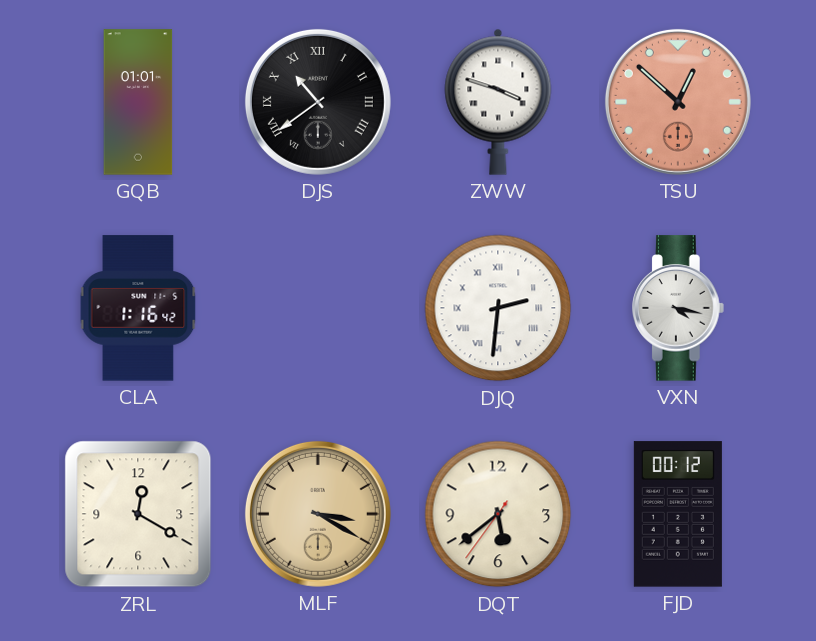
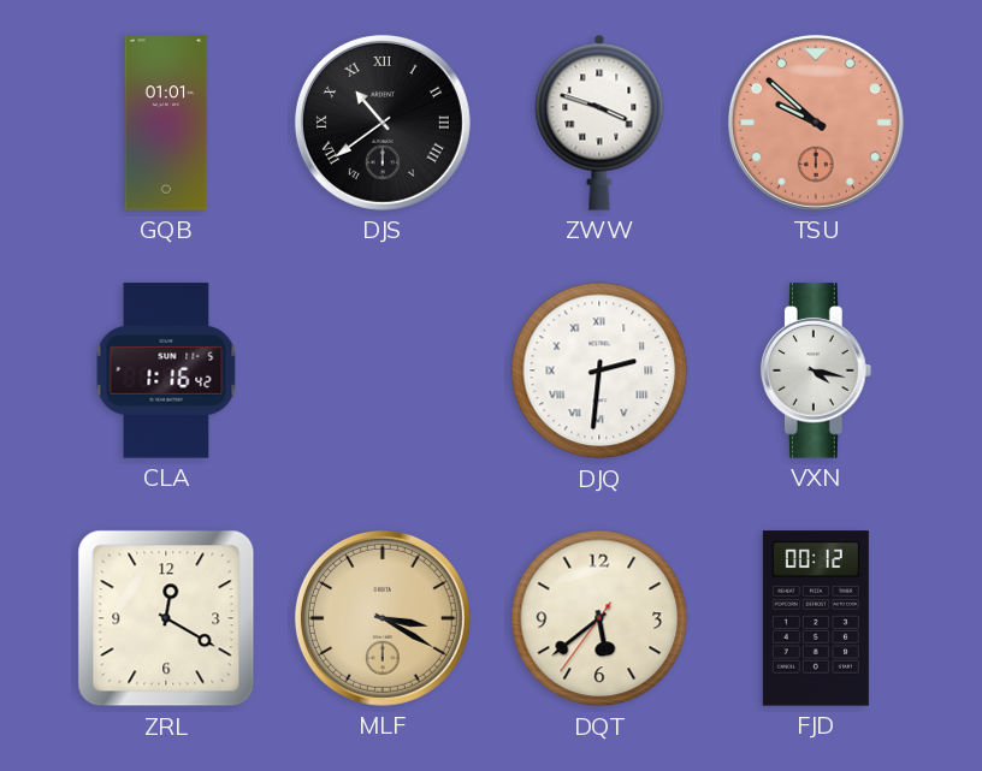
TSU: 12:52 -> 9:52
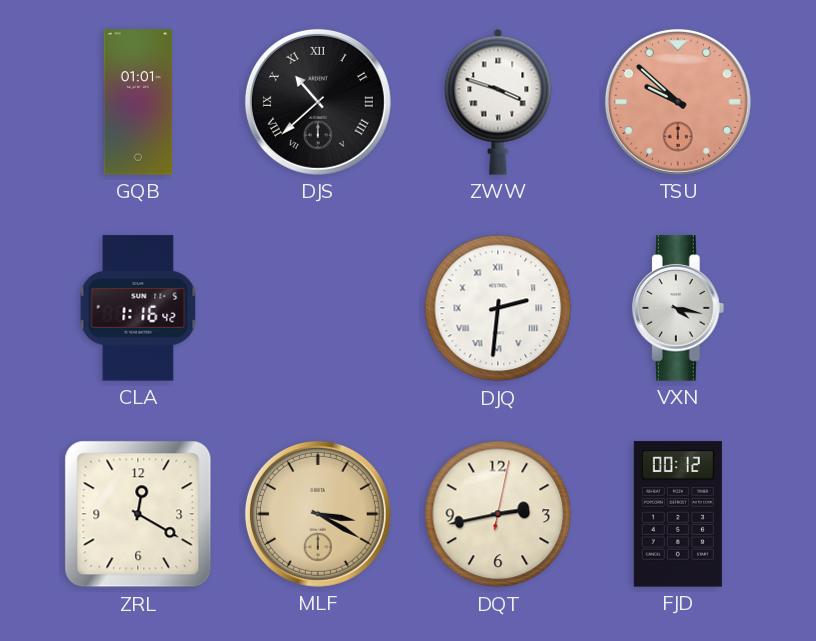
DJS: 10:39 -> 10:38
DQT: 5:38 -> 2:43
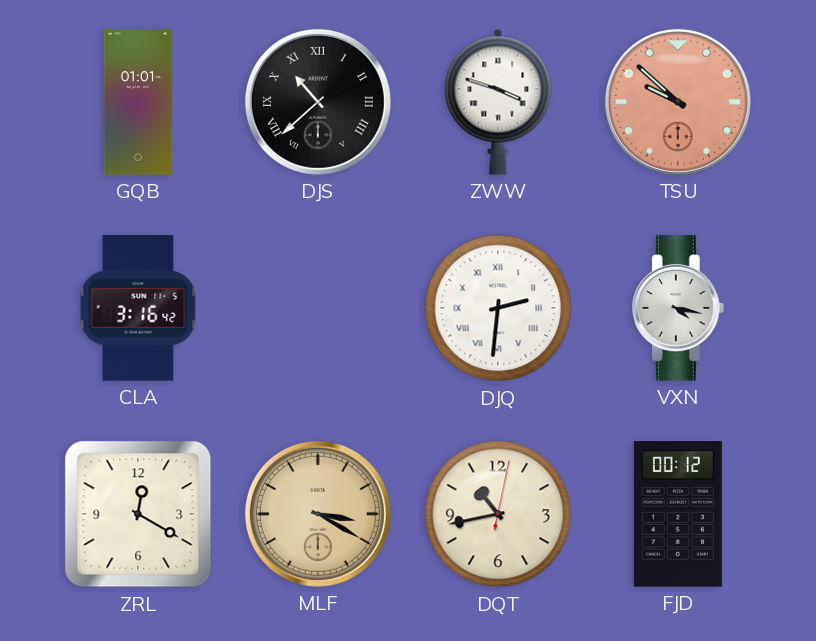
CLA: 1:16 -> 3:16
DQT: 2:43 -> 10:43
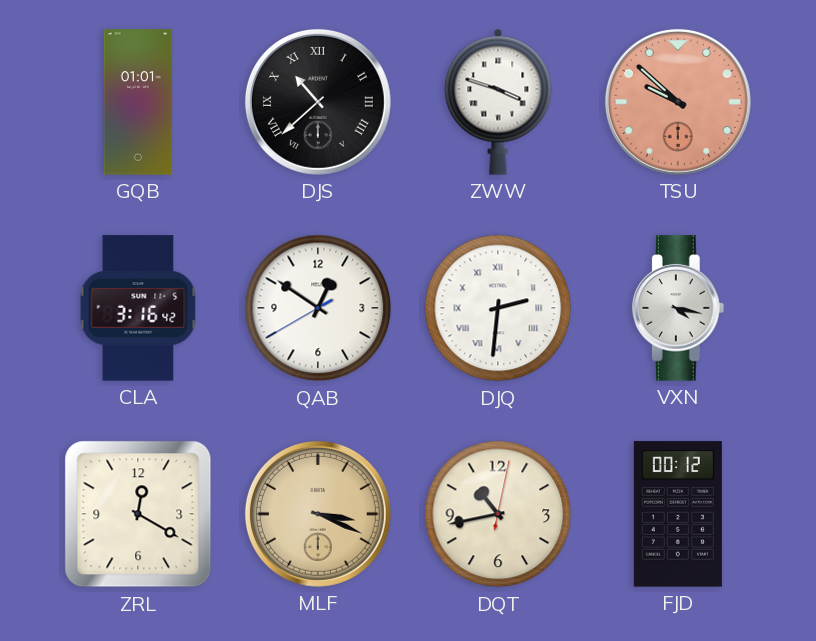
QAB: none -> 12:50
MLF: 3:20 -> 3:19
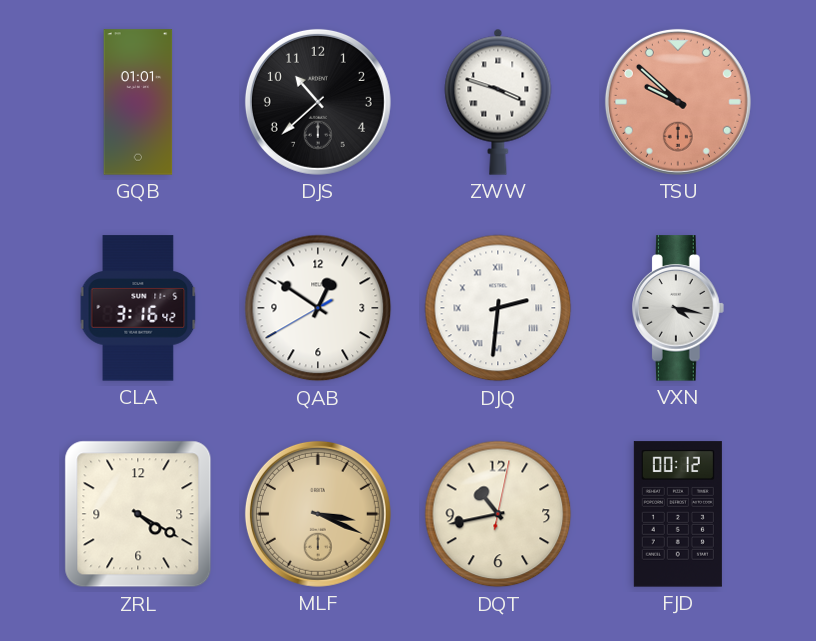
DJS numerals: Roman -> Arabic
ZRL: 12:20 -> 4:20
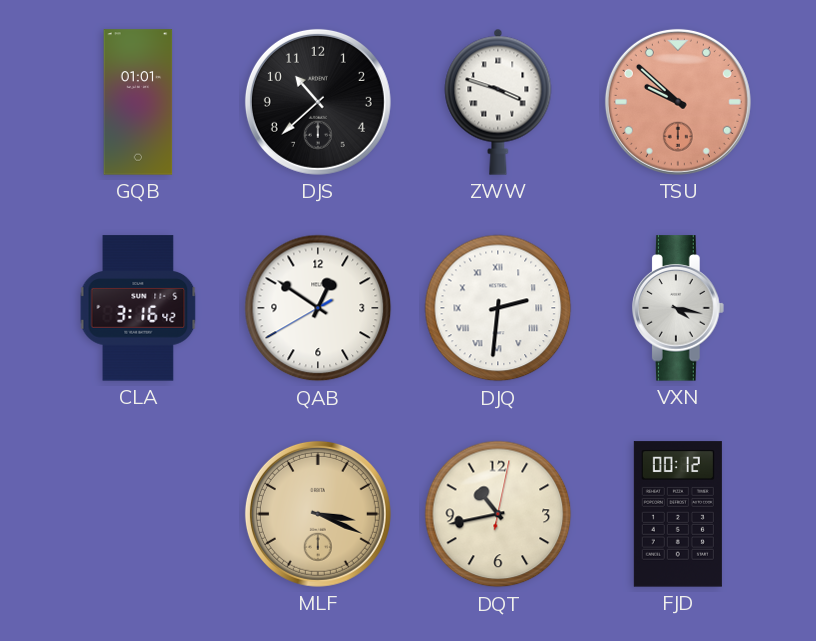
ZRL: 4:20 -> none
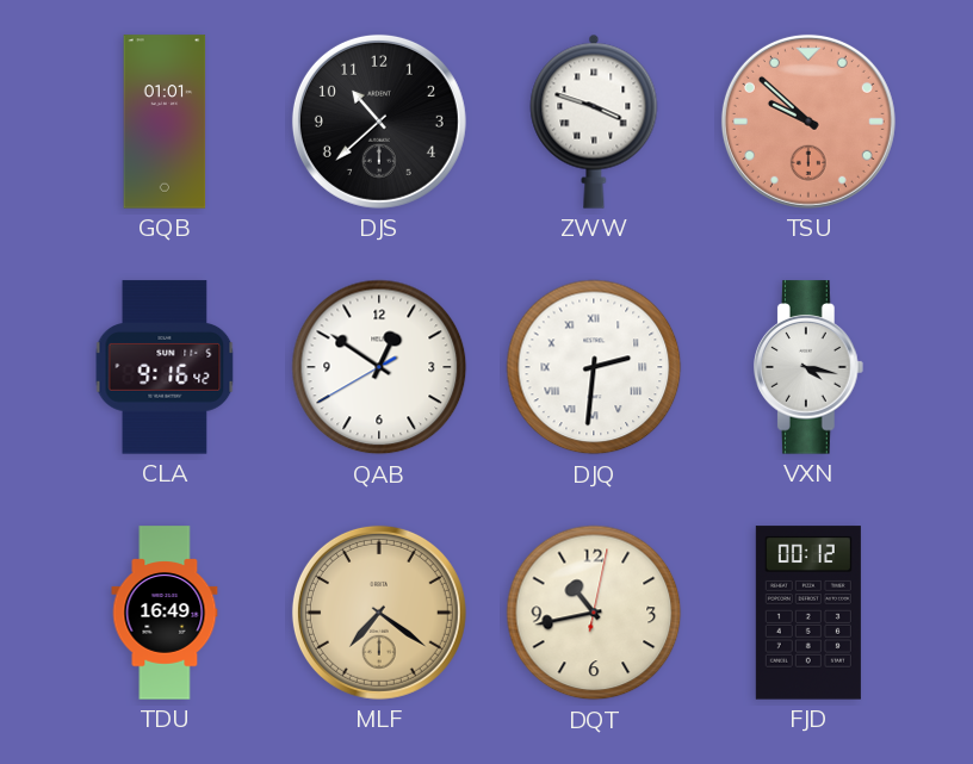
CLA: 3:16 -> 9:16
TDU: none -> 16:49
MLF: 3:19 -> 7:21
